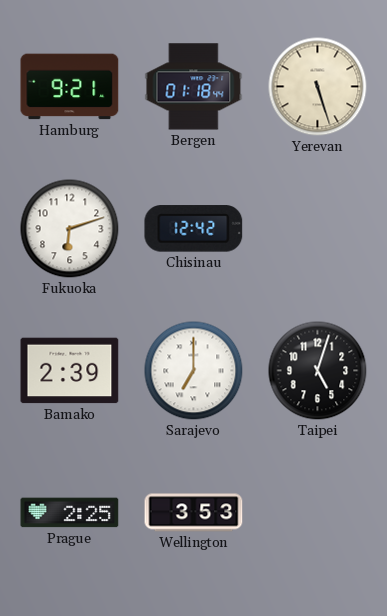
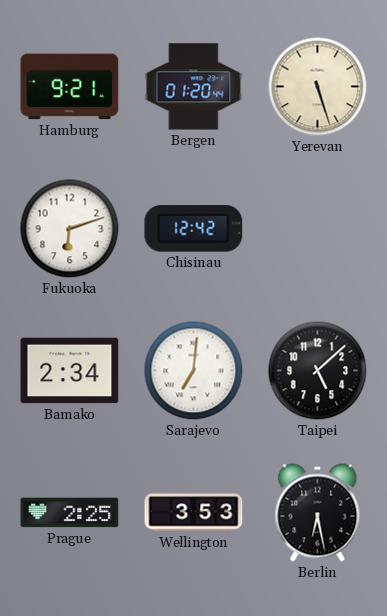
Bergen: 01:18 -> 01:20
Bamako: 2:39 -> 2:34
Sarajevo: 7:00 -> 7:01
Taipei: 5:03 -> 5:08
Berlin: none -> 6:28
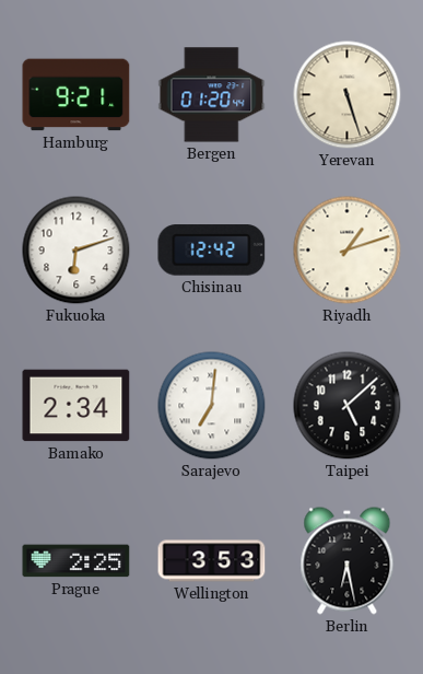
Riyadh: none -> 1:12
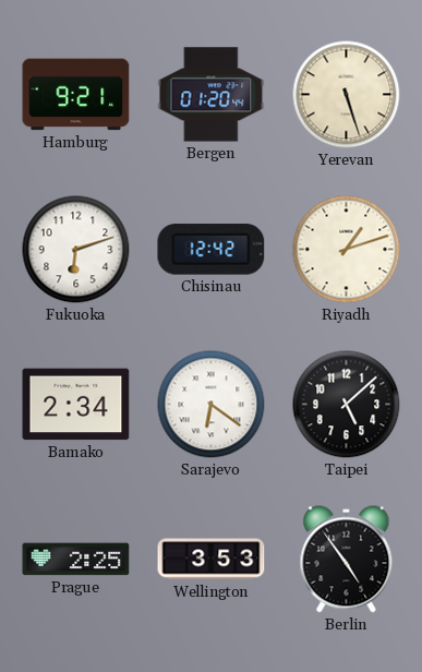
Sarajevo: 7:01 -> 6:21
Berlin: 6:28 -> 4:54
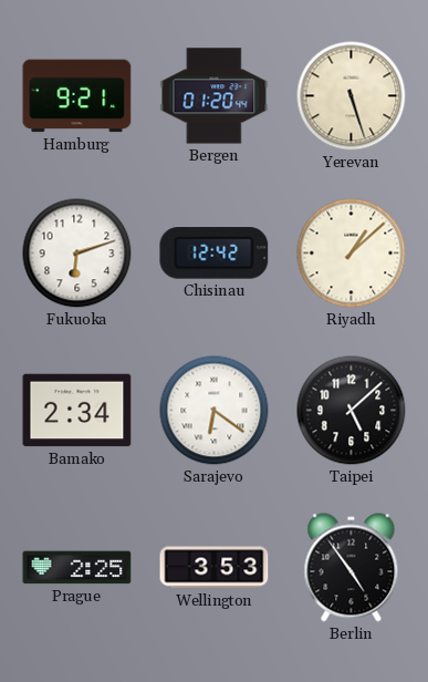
Riyadh: 1:12 -> 1:08
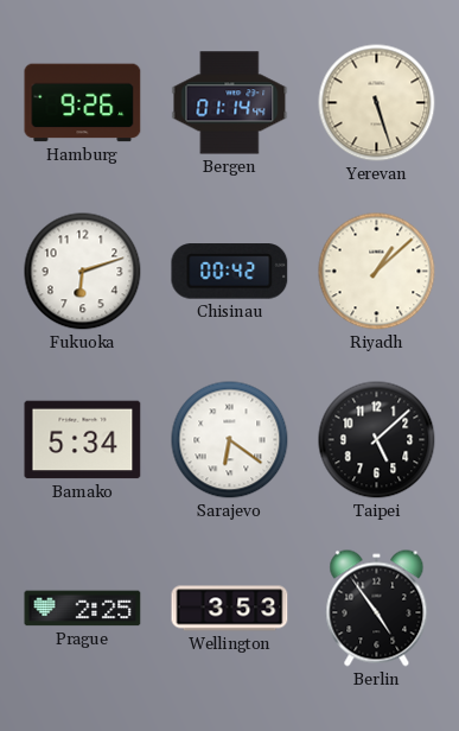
Hamburg: 9:21 -> 9:26
Bergen: 01:20 -> 01:14
Chisinau: 12:42 -> 00:42
Bamako: 2:34 -> 5:34
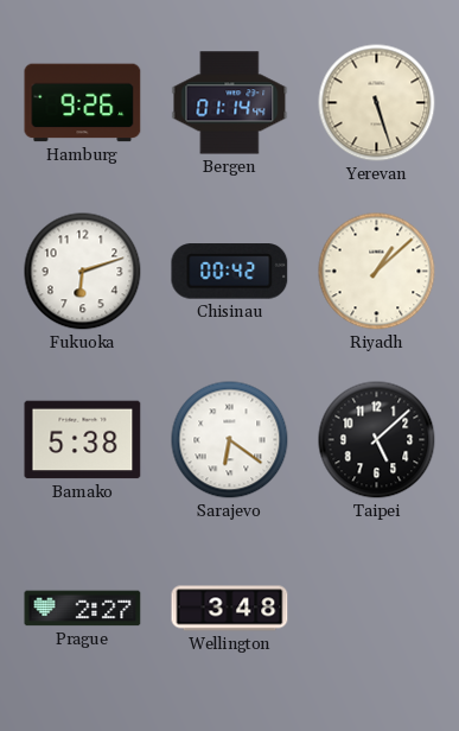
Bamako: 5:34 -> 5:38
Prague: 2:25 -> 2:27
Wellington: 3:53 -> 3:48
Berlin: 4:54 -> none
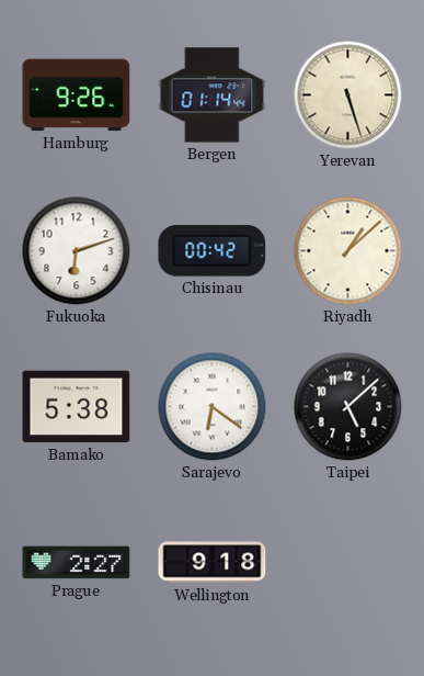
Wellington: 3:48 -> 9:18
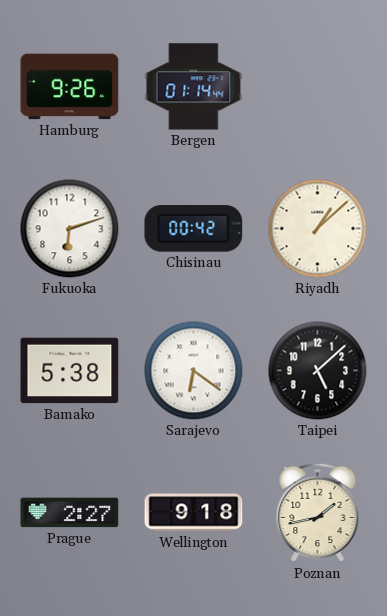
Yerevan: 5:27 -> none
Poznan: none -> 1:43
